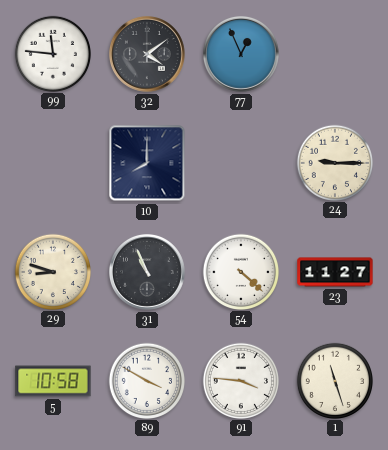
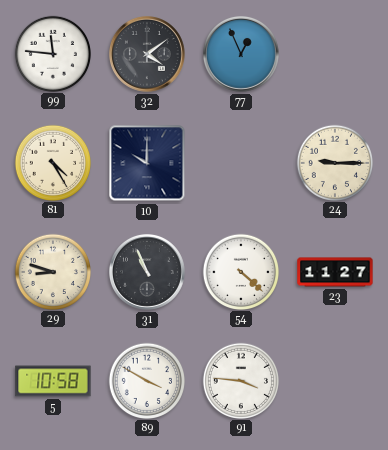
81: none -> 4:25
10: 8:00 -> 10:00
1: 11:27 -> none
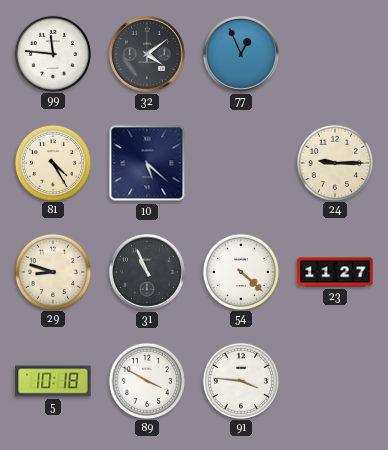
10: 10:00 -> 5:22
5: 10:58 -> 10:18
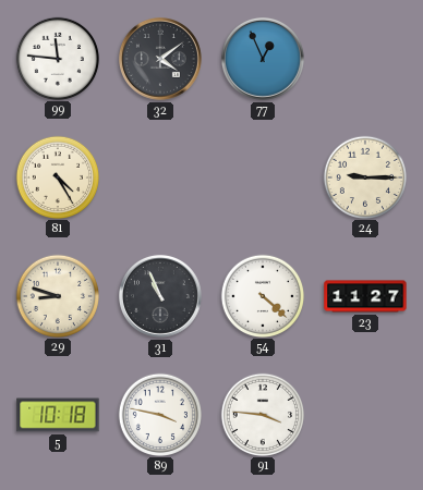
10: 5:22 -> none
89: 3:50 -> 3:47
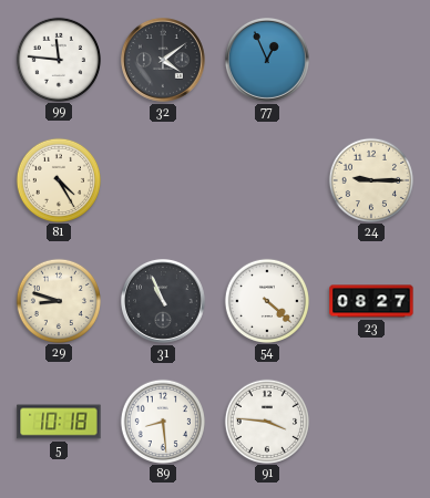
23: 11:27 -> 08:27
89: 3:47 -> 8:29
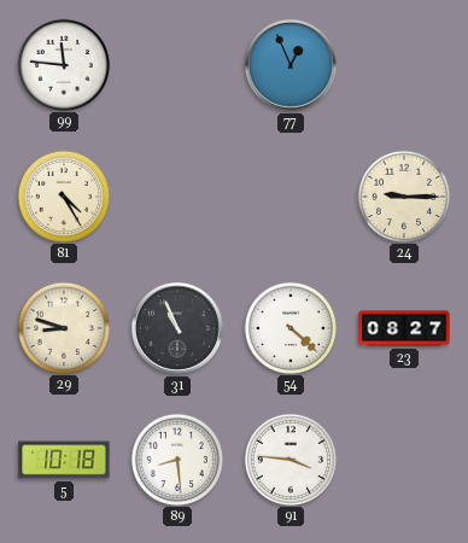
32: 4:09 -> none
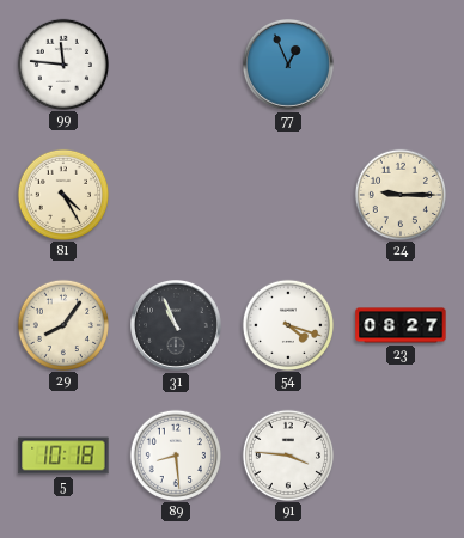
29: 8:48 -> 8:06
54: 4:22 -> 4:18
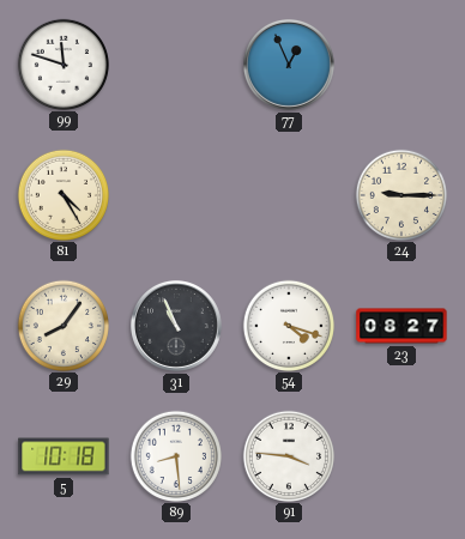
99: 11:46 -> 11:48
